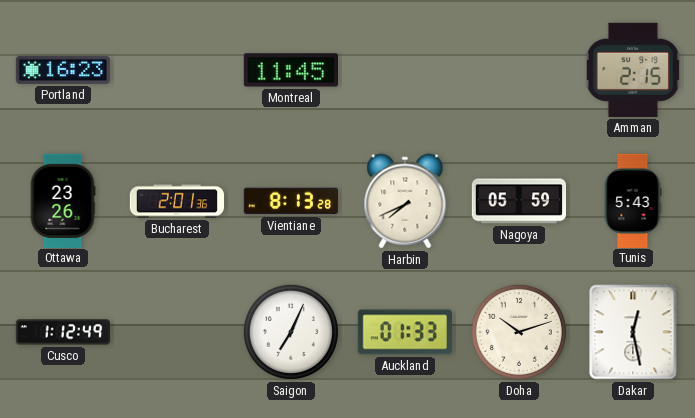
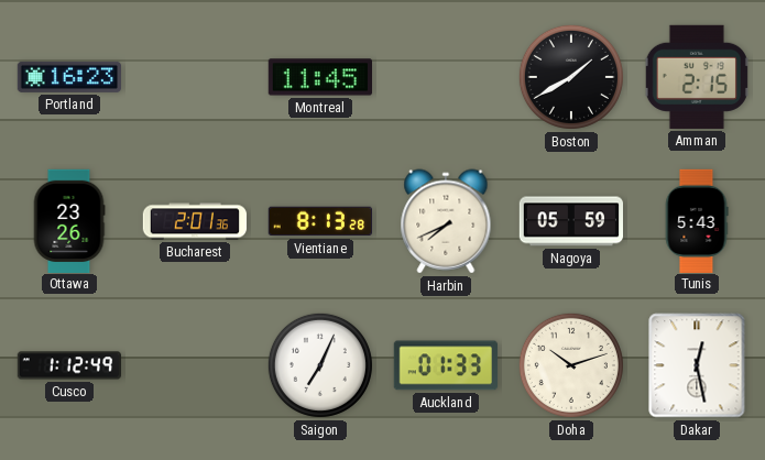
Boston: none -> 1:40
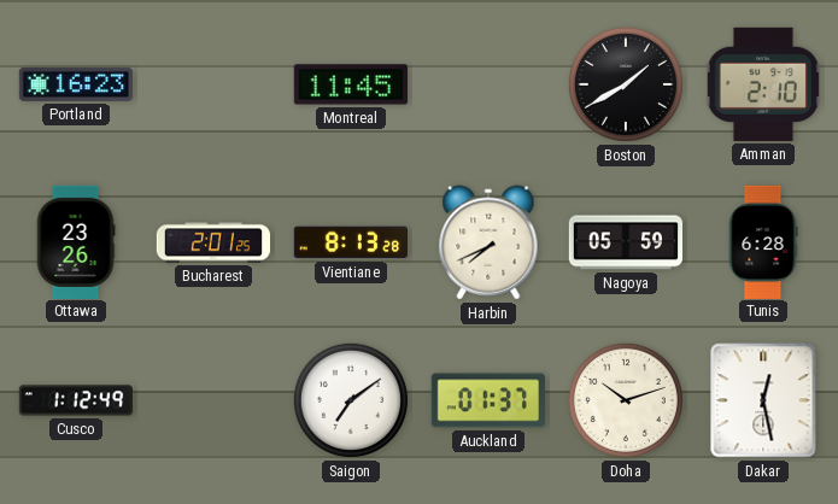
Amman: 2:15 -> 2:10
Bucharest: 2:01:36 -> 2:01:25
Tunis: 5:43 -> 6:28
Saigon: 7:04 -> 7:09
Auckland: 01:33 -> 01:37
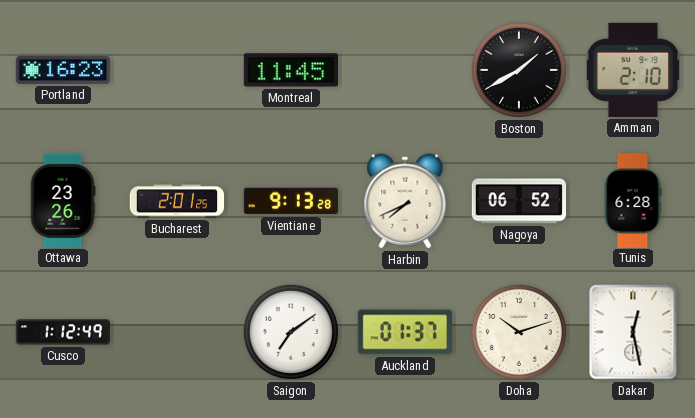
Vientiane: 8:13 -> 9:13
Nagoya: 05:59 -> 06:52
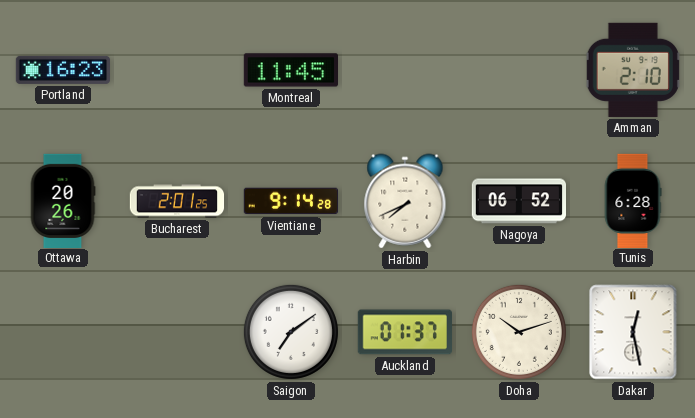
Boston: 1:40 -> none
Ottawa: 23:26 -> 20:26
Vientiane: 9:13 -> 9:14
Cusco: 1:12 -> none
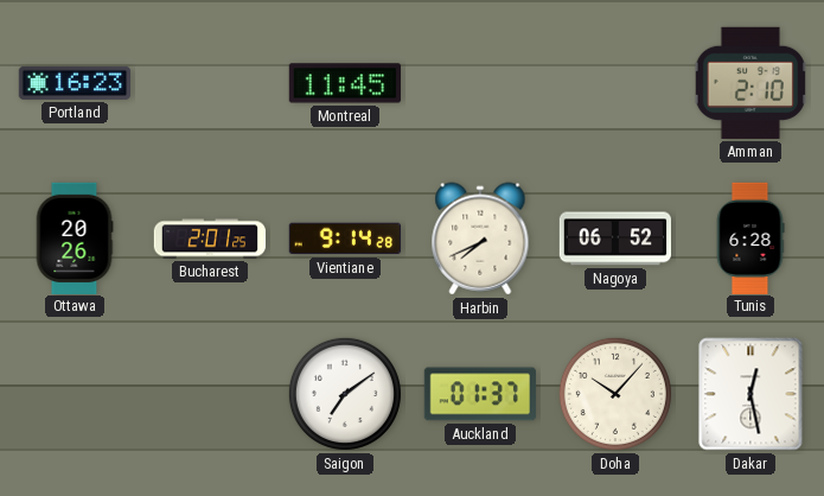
Doha: 10:12 -> 10:07
